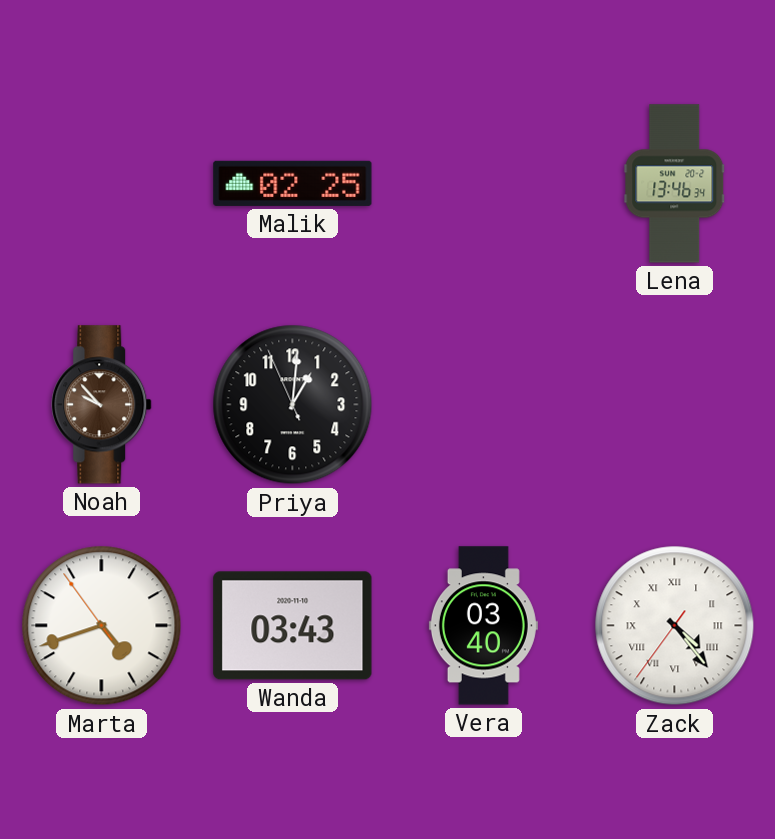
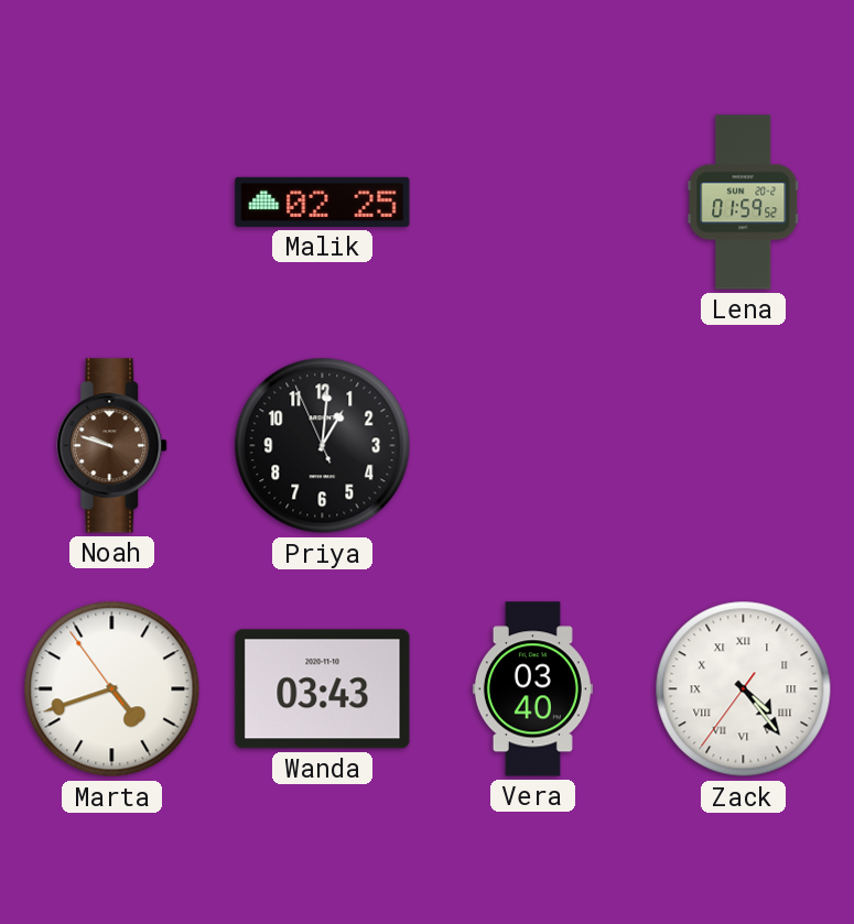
Lena: 13:46 -> 01:59
Noah: 9:53 -> 9:48
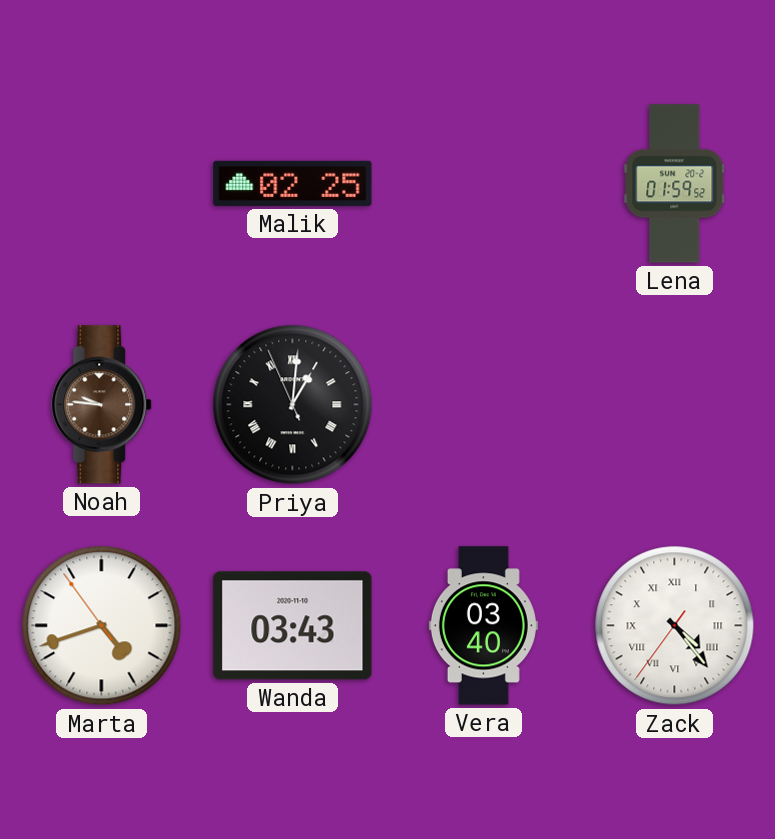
Noah: 9:48 -> 9:46
Priya numerals: Arabic -> Roman
